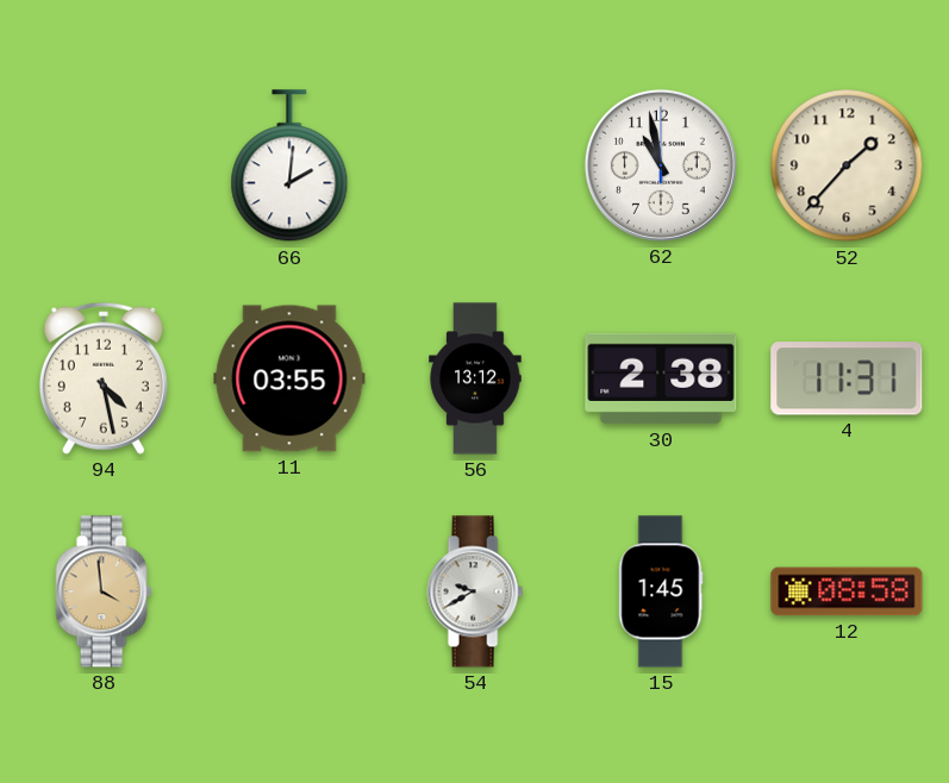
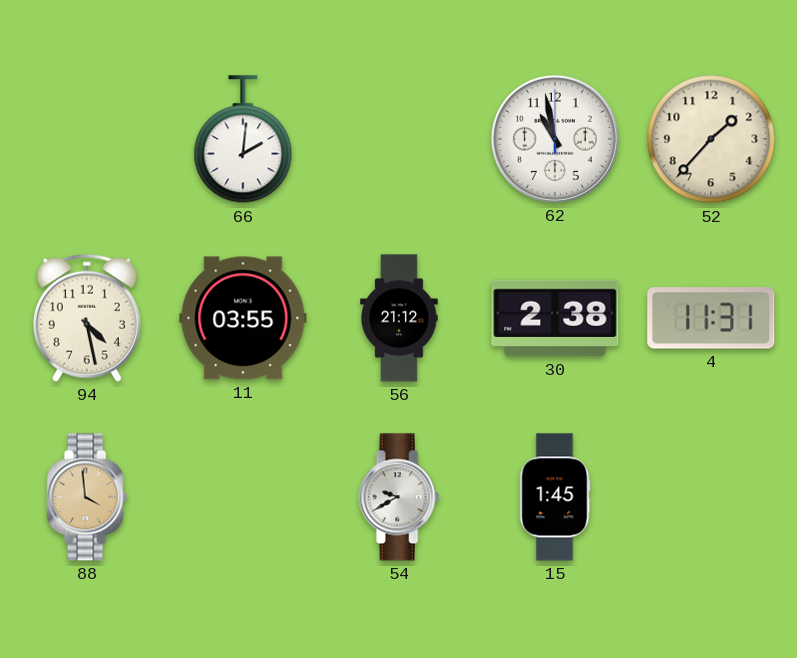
56: 13:12 -> 21:12
12: 08:58 -> none
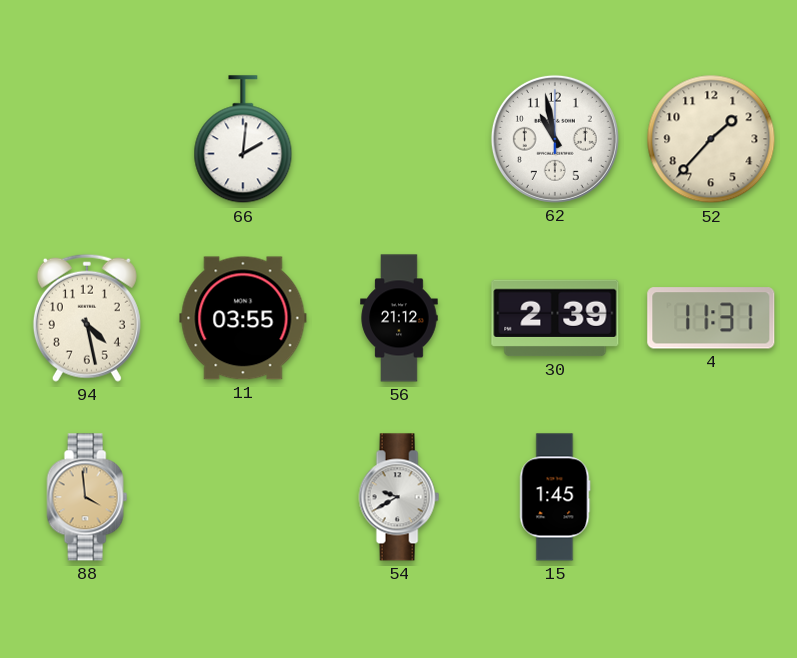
30: 2:38 -> 2:39
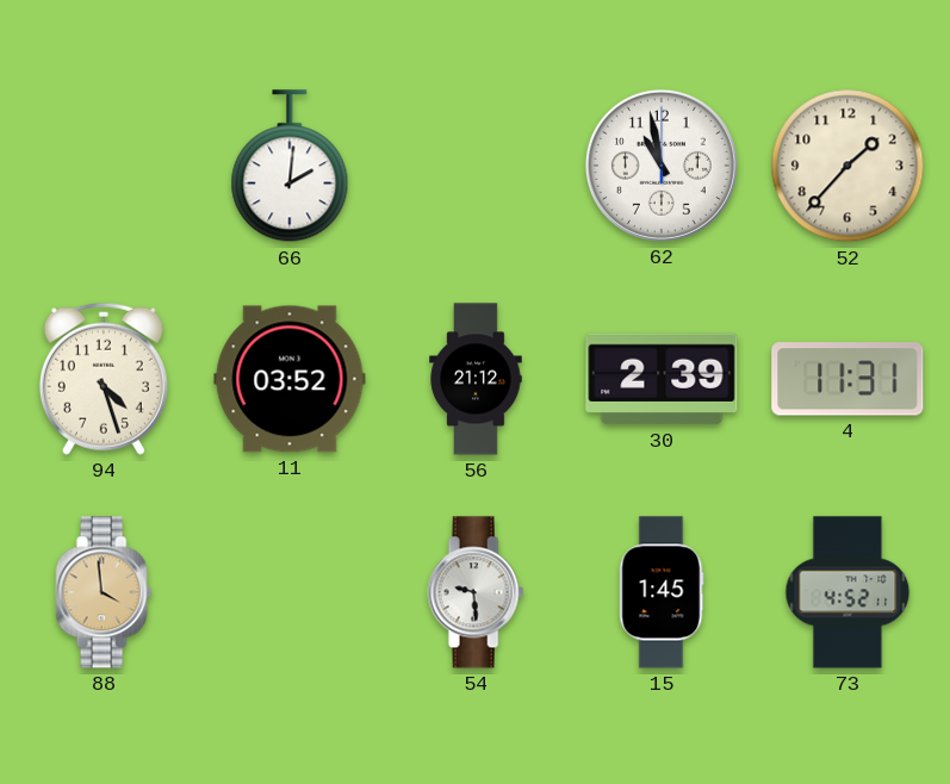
94: 4:28 -> 4:27
11: 03:55 -> 03:52
54: 9:40 -> 9:29
73: none -> 4:52
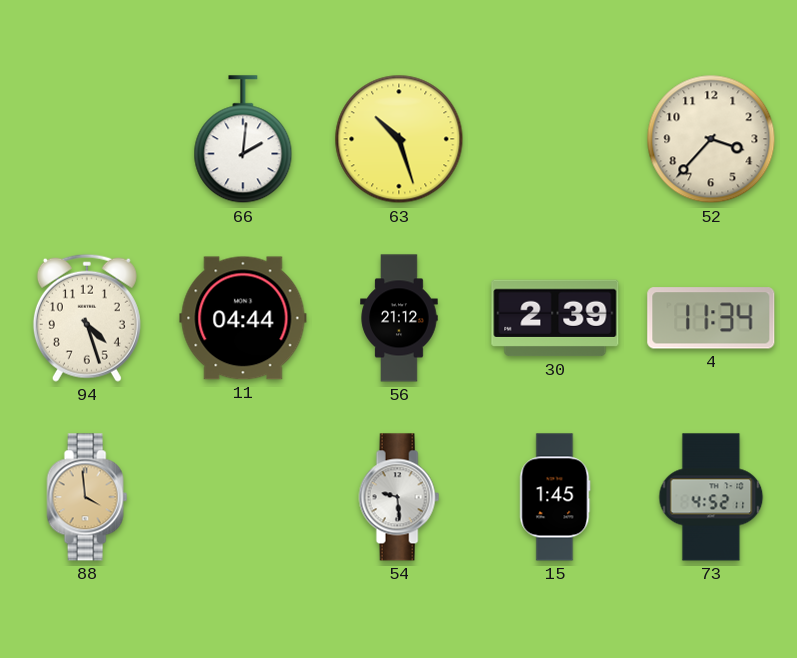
63: none -> 10:27
62: 10:58 -> none
52: 1:37 -> 3:37
11: 03:52 -> 04:44
4: 11:31 -> 11:34
